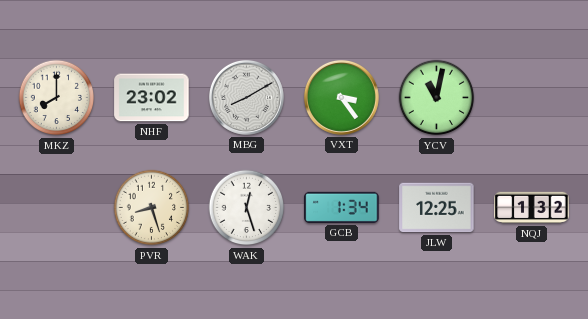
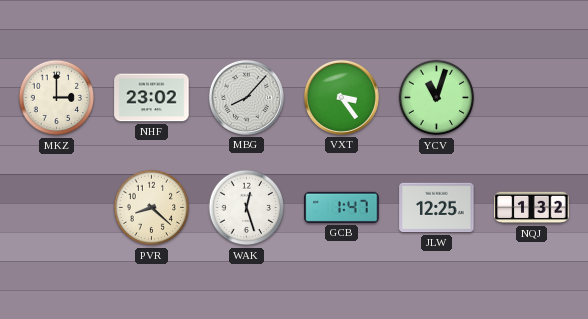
MKZ: 8:00 -> 3:00
MBG: 8:10 -> 8:07
YCV: 11:02 -> 11:03
PVR: 8:27 -> 8:22
GCB: 1:34 -> 1:47
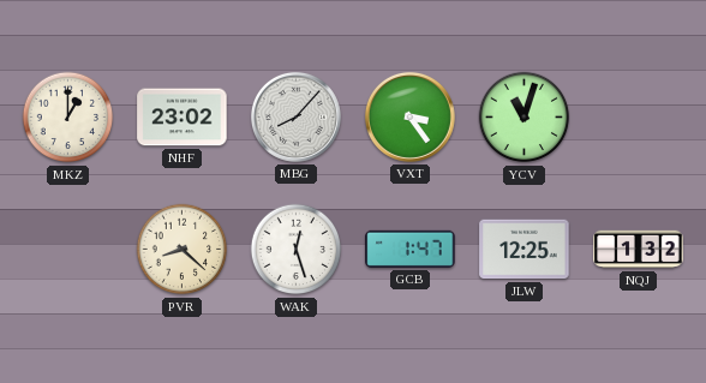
MKZ: 3:00 -> 1:00
